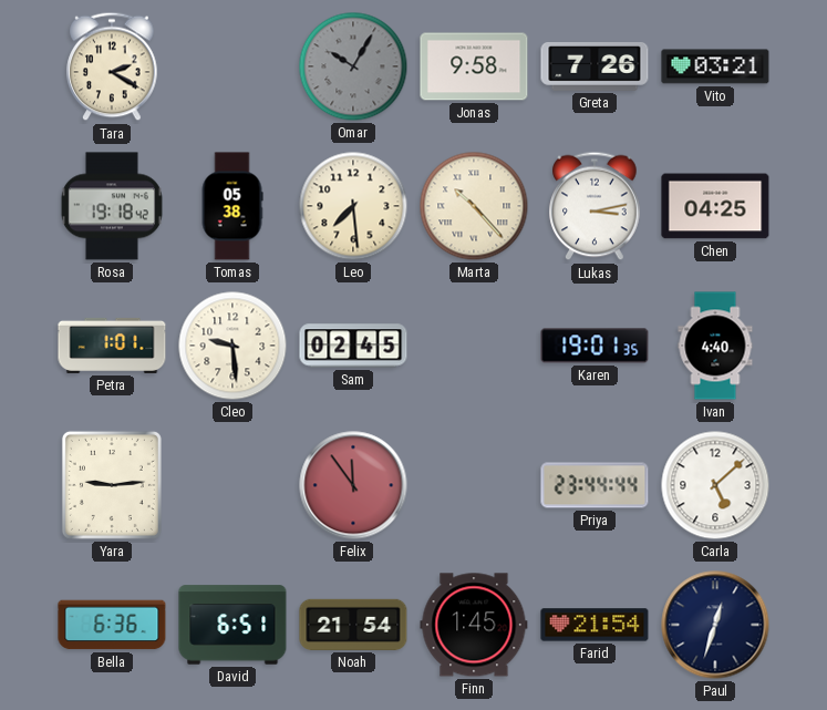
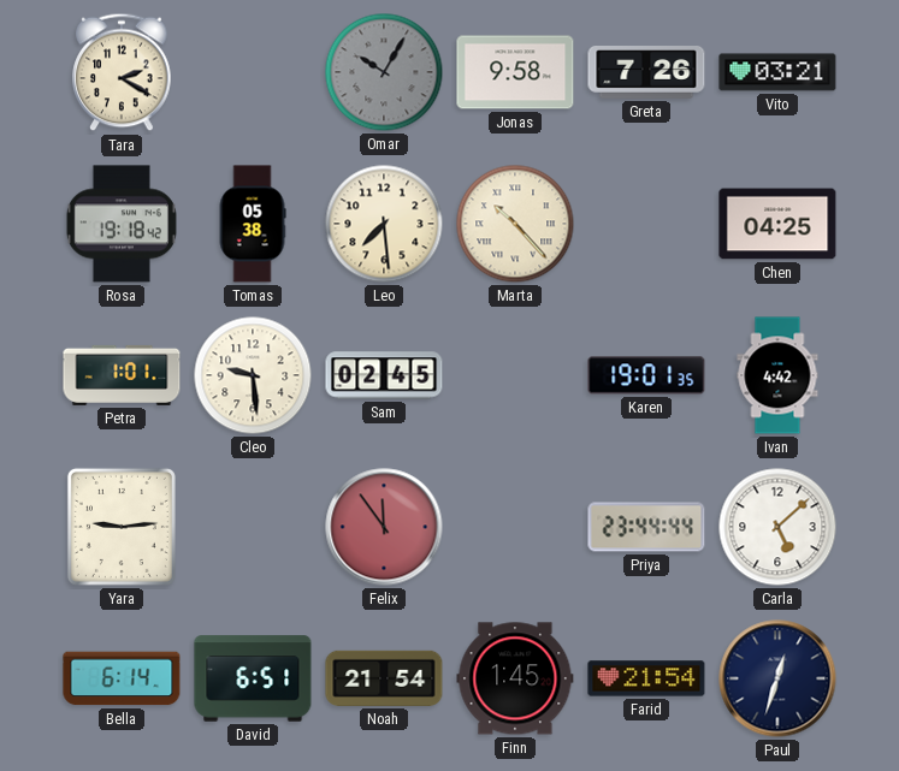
Lukas: 3:13 -> none
Ivan: 4:40 -> 4:42
Bella: 6:36 -> 6:14
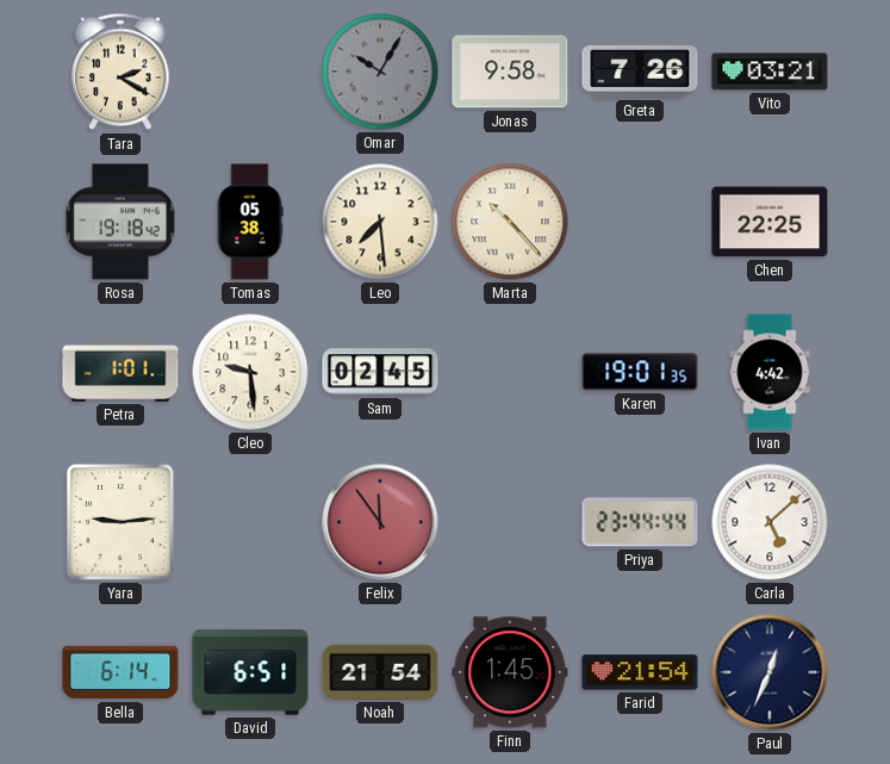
Chen: 04:25 -> 22:25
Paul: 12:33 -> 12:34
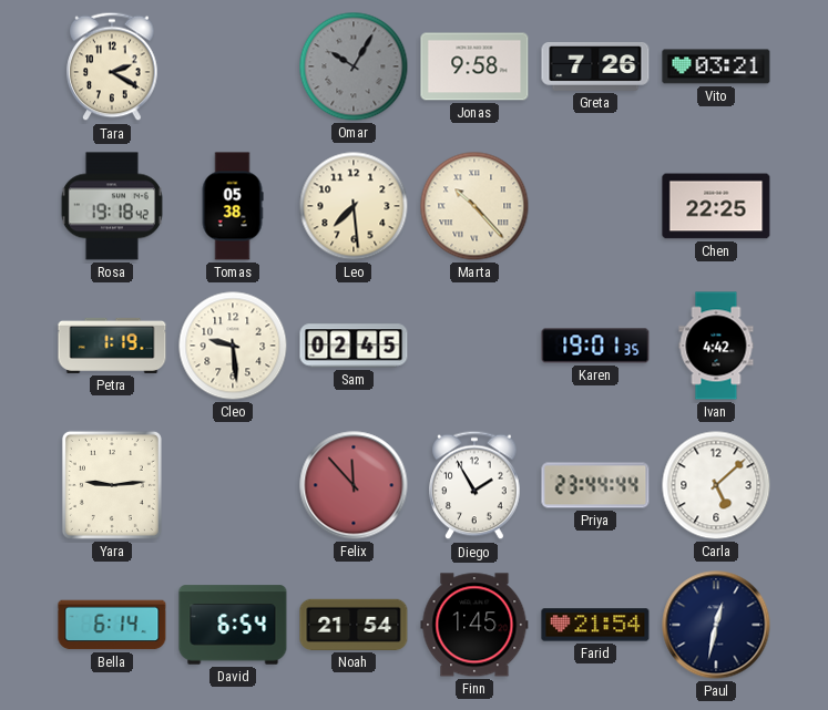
Petra: 1:01 -> 1:19
Felix: 11:54 -> 11:53
Diego: none -> 1:55
David: 6:51 -> 6:54
Paul: 12:34 -> 12:32
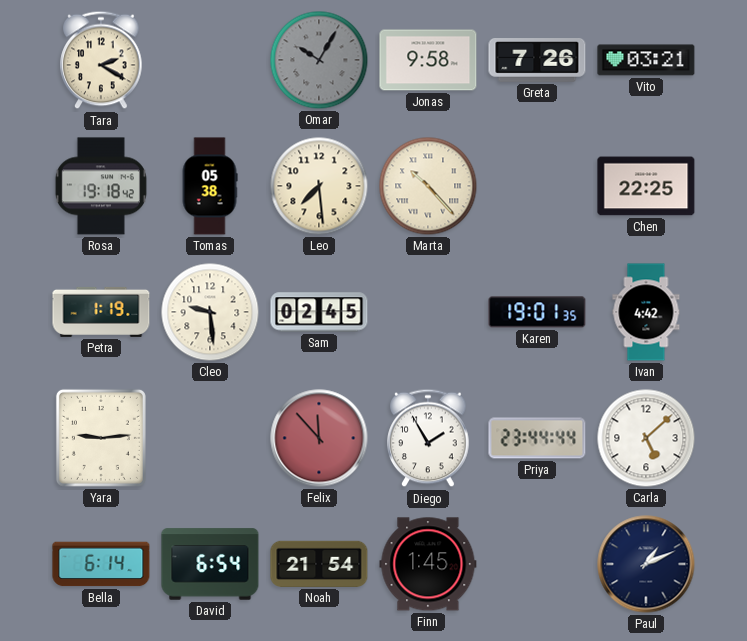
Farid: 21:54 -> none
Paul: 12:32 -> 1:11
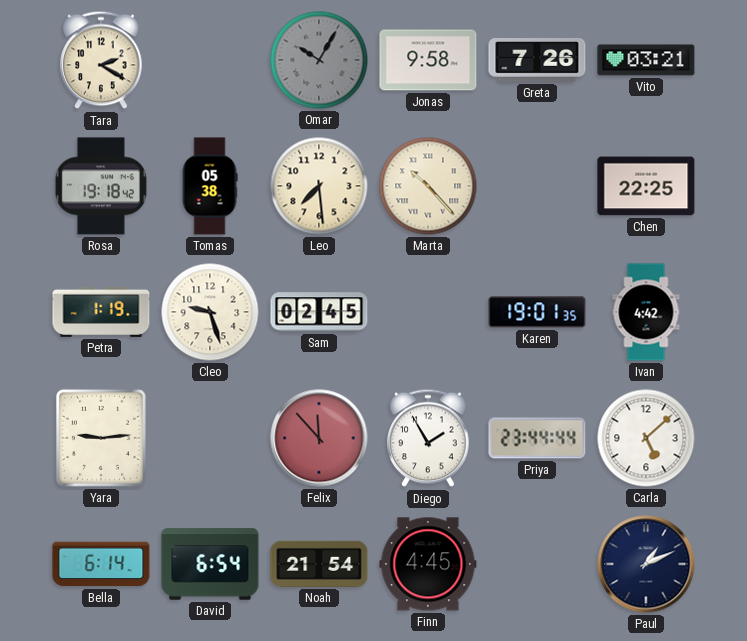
Cleo: 9:29 -> 9:27
Finn: 1:45 -> 4:45
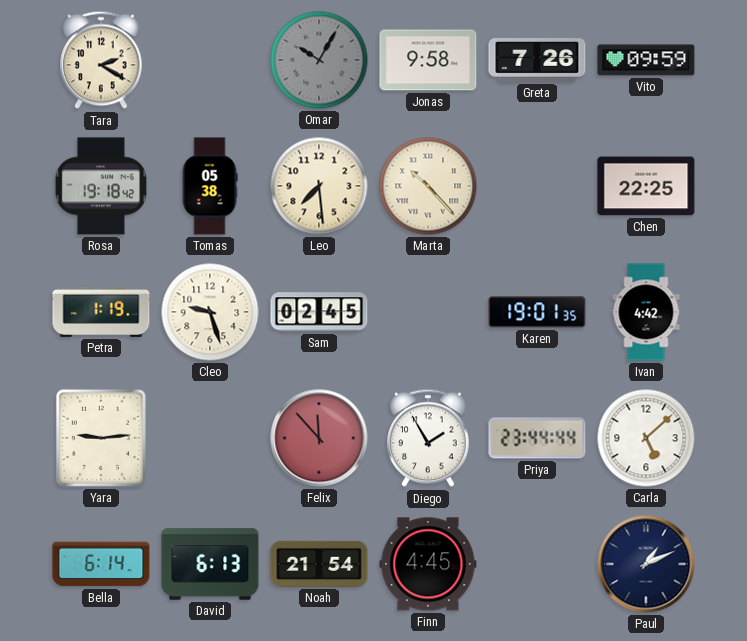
Vito: 03:21 -> 09:59
David: 6:54 -> 6:13
